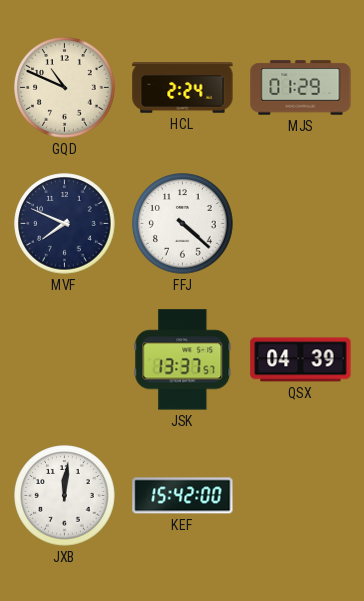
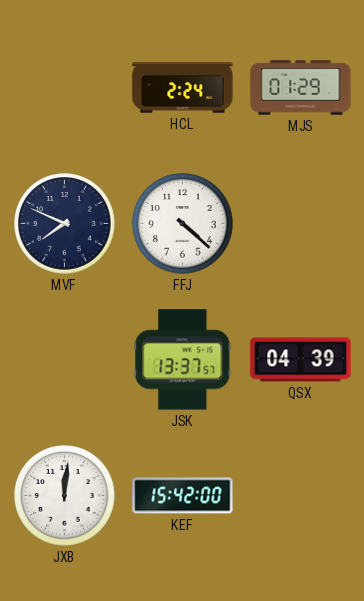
GQD: 10:49 -> none
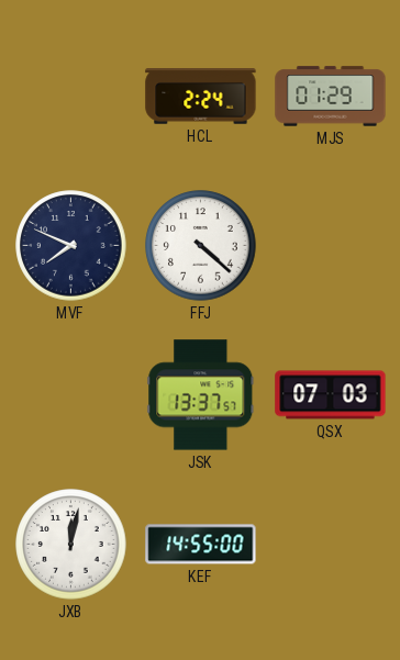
QSX: 04:39 -> 07:03
JXB: 12:01 -> 12:02
KEF: 15:42 -> 14:55
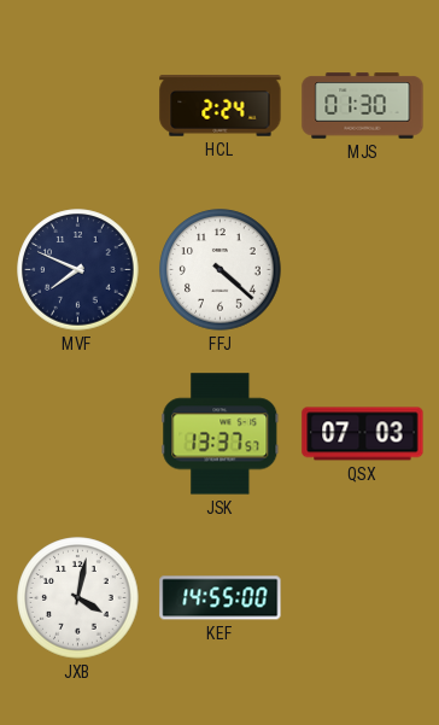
MJS: 01:29 -> 01:30
JXB: 12:02 -> 4:02
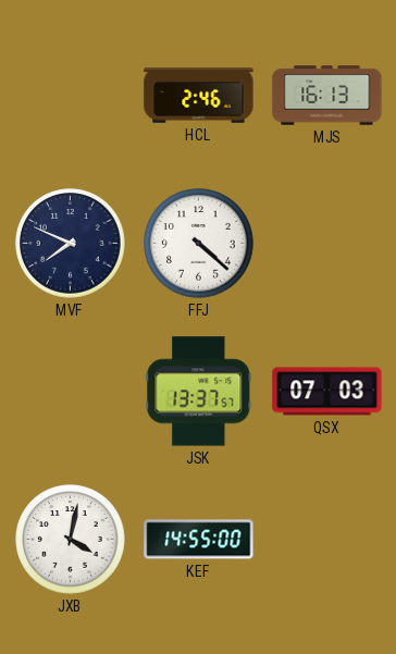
HCL: 2:24 -> 2:46
MJS: 01:30 -> 16:13
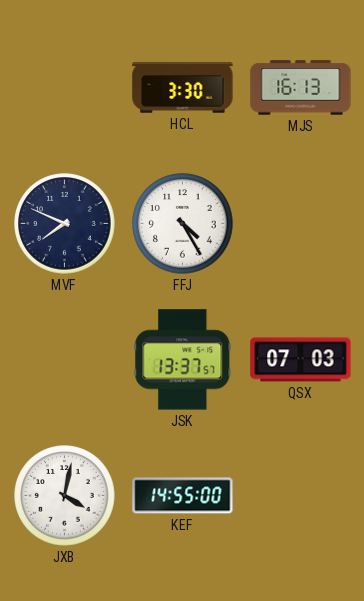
HCL: 2:46 -> 3:30
FFJ: 4:22 -> 4:25
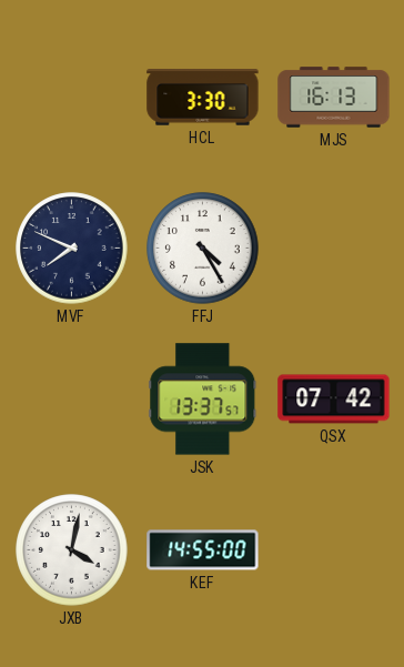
QSX: 07:03 -> 07:42
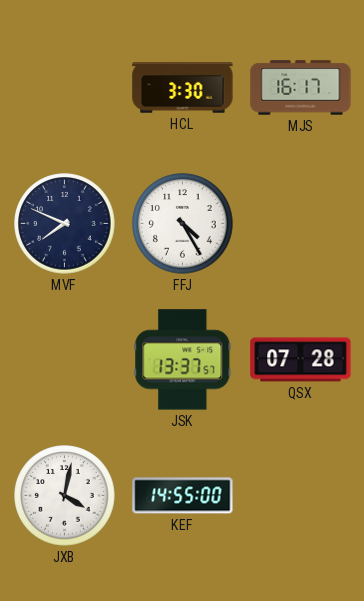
MJS: 16:13 -> 16:17
QSX: 07:42 -> 07:28
